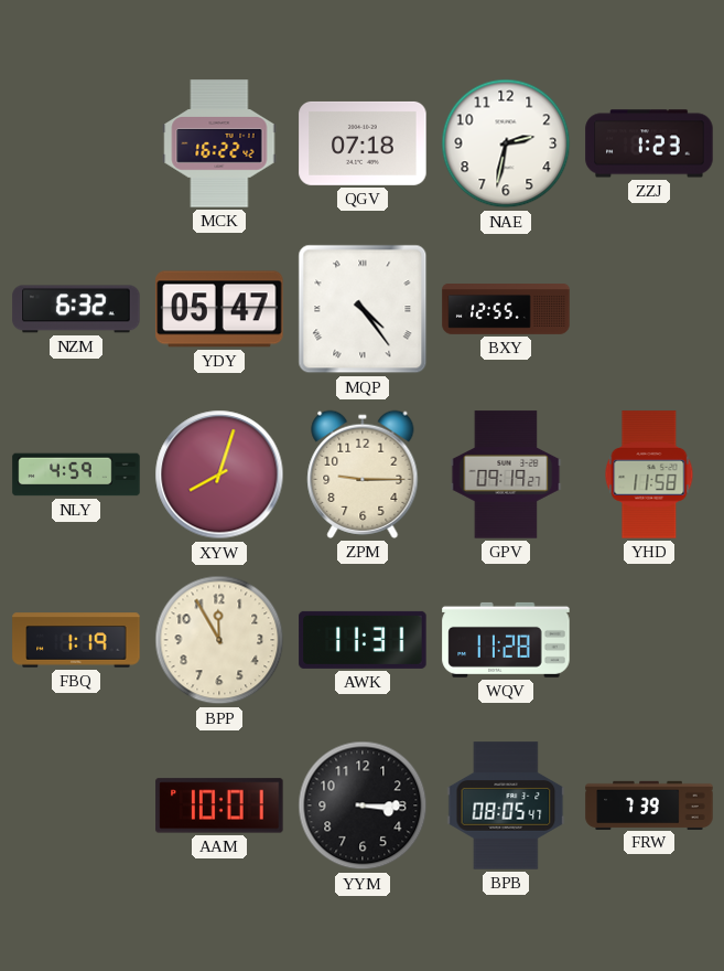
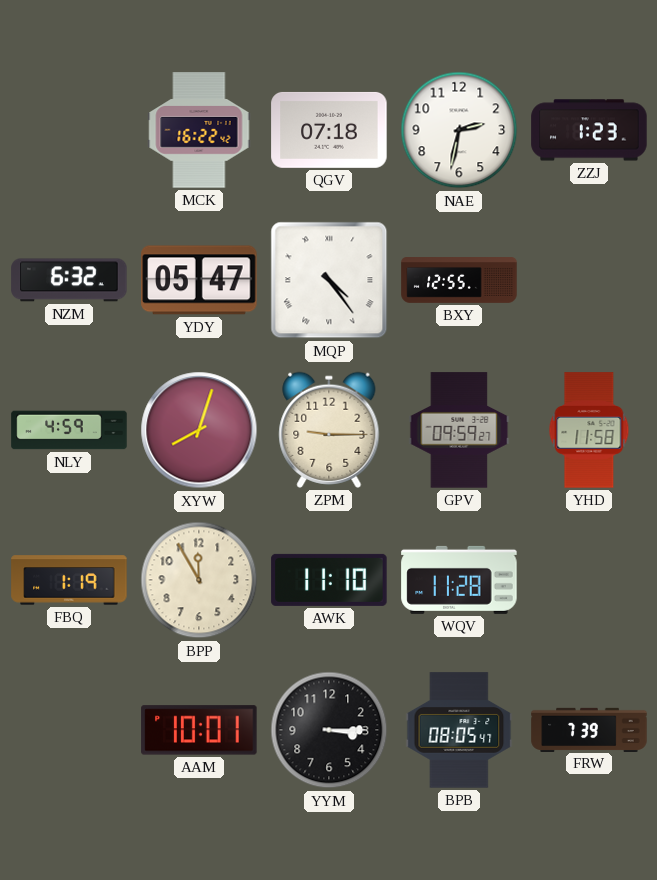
GPV: 09:19 -> 09:59
AWK: 11:31 -> 11:10
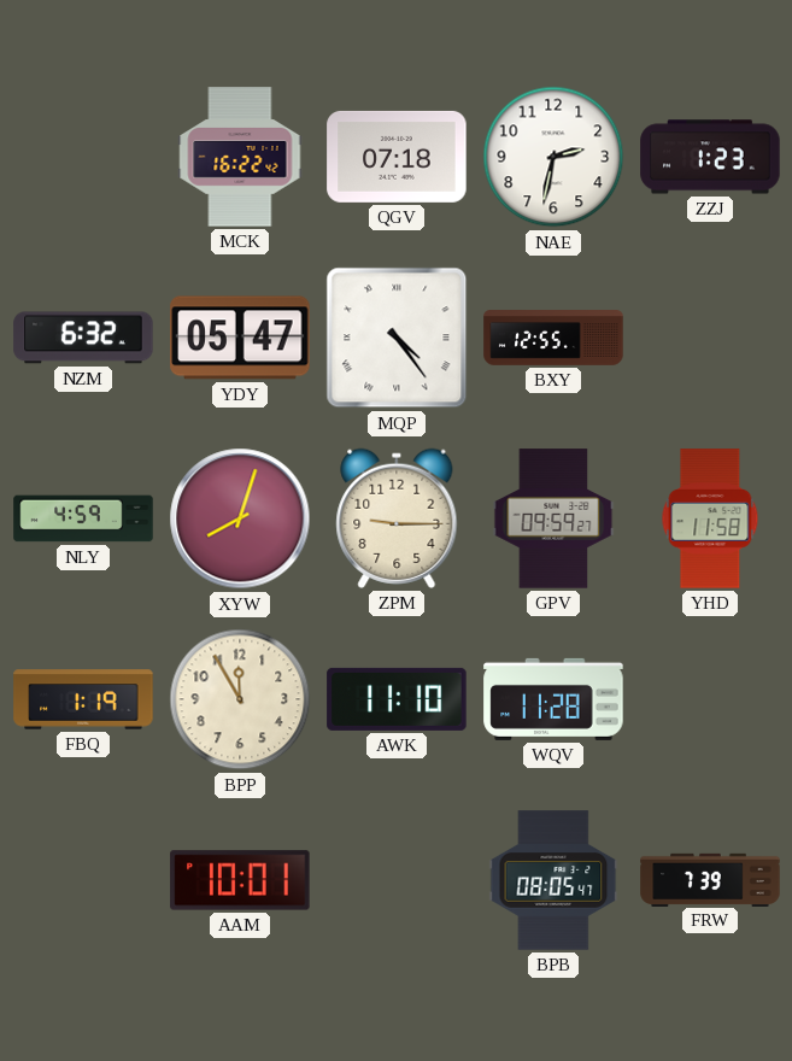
YYM: 3:15 -> none
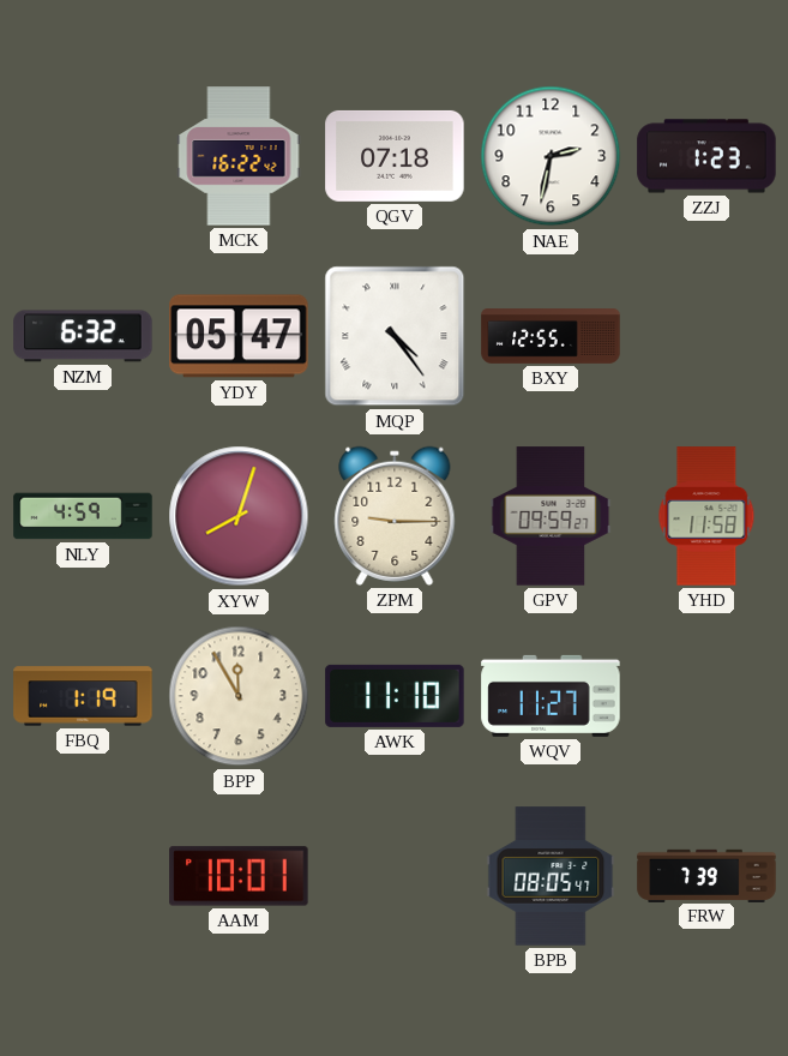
WQV: 11:28 -> 11:27
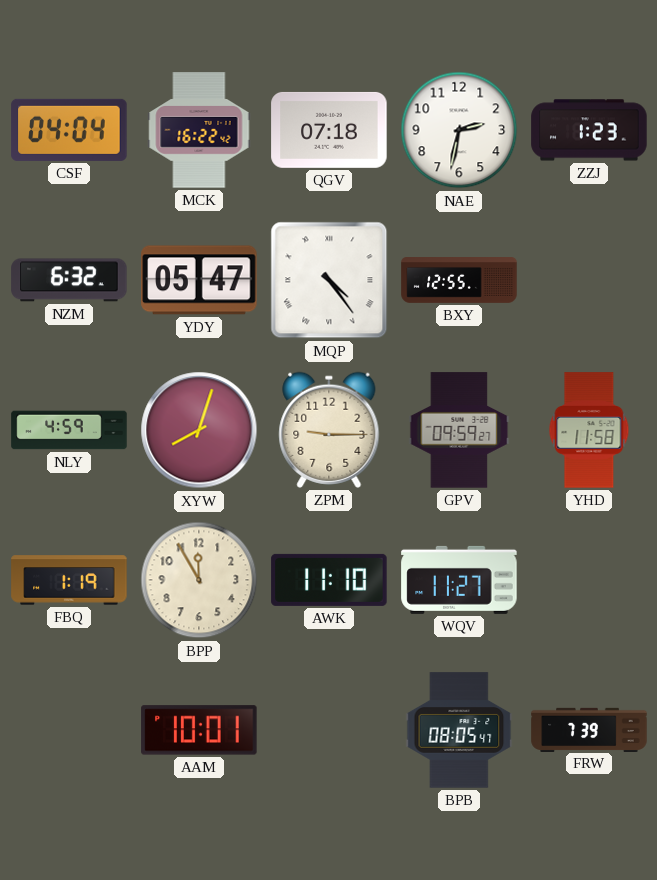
CSF: none -> 04:04
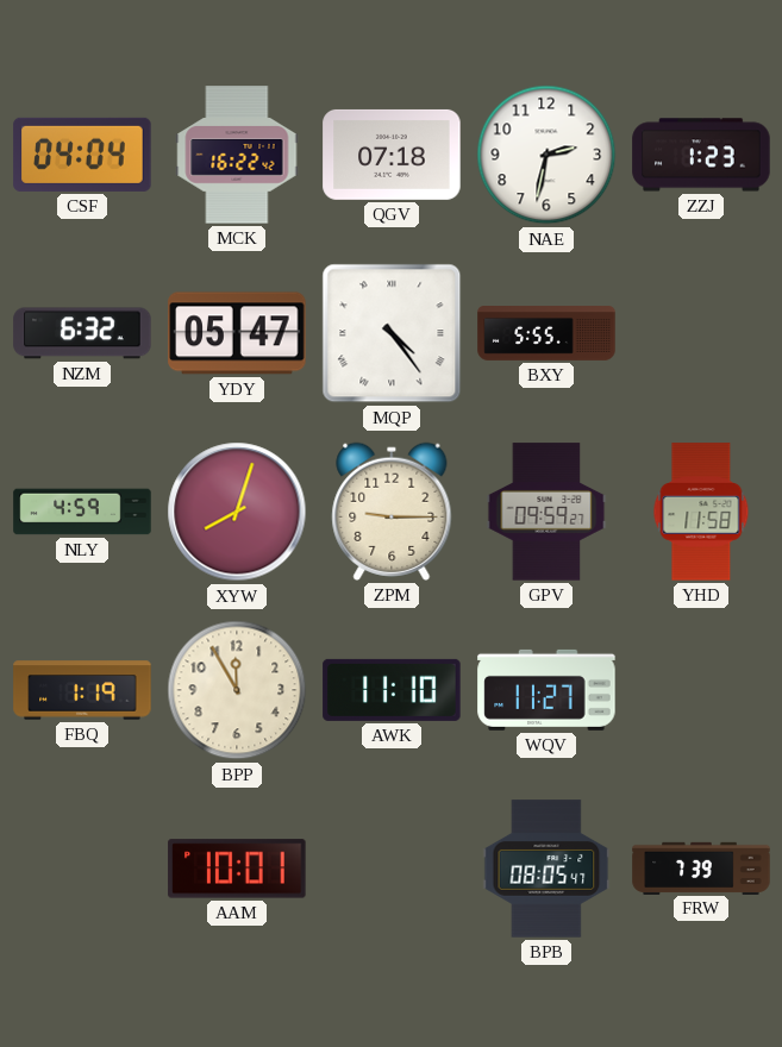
BXY: 12:55 -> 5:55
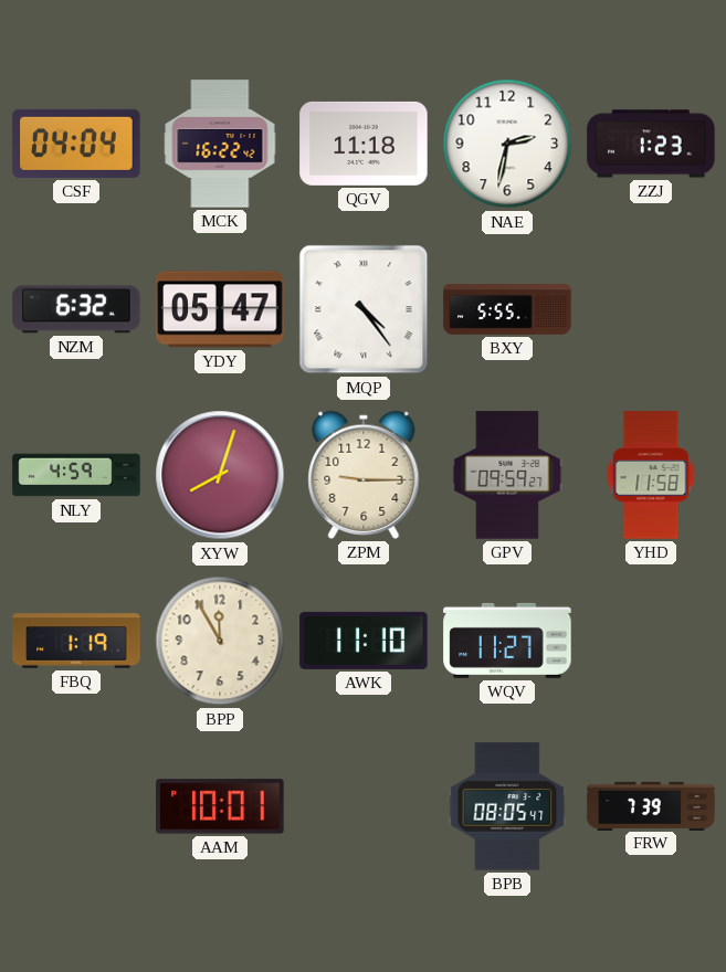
QGV: 07:18 -> 11:18
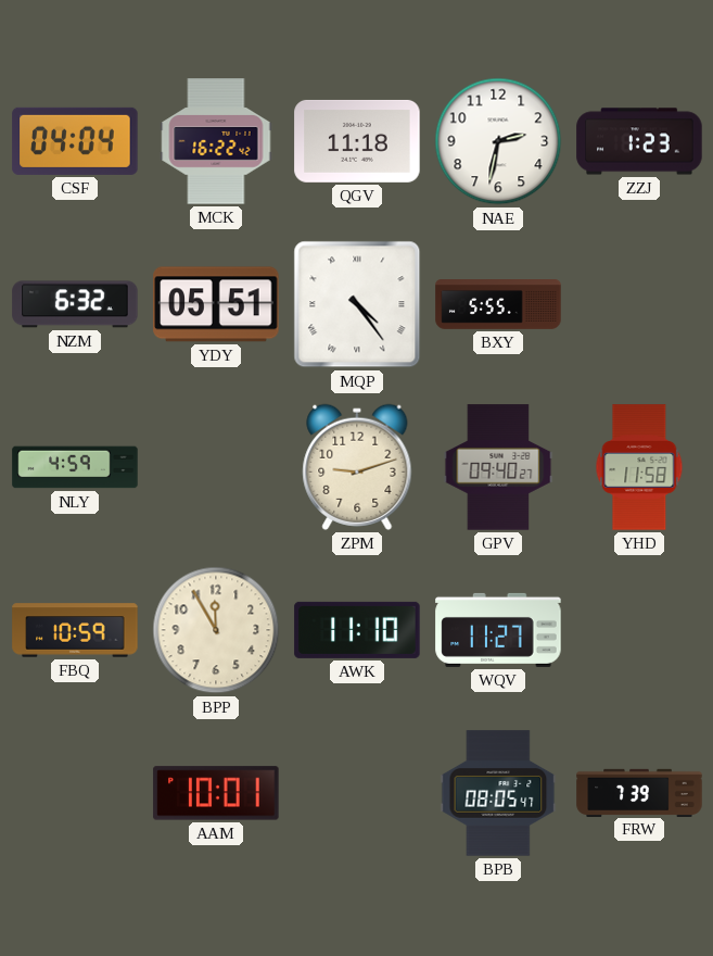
YDY: 05:47 -> 05:51
XYW: 8:03 -> none
ZPM: 9:15 -> 9:12
GPV: 09:59 -> 09:40
FBQ: 1:19 -> 10:59
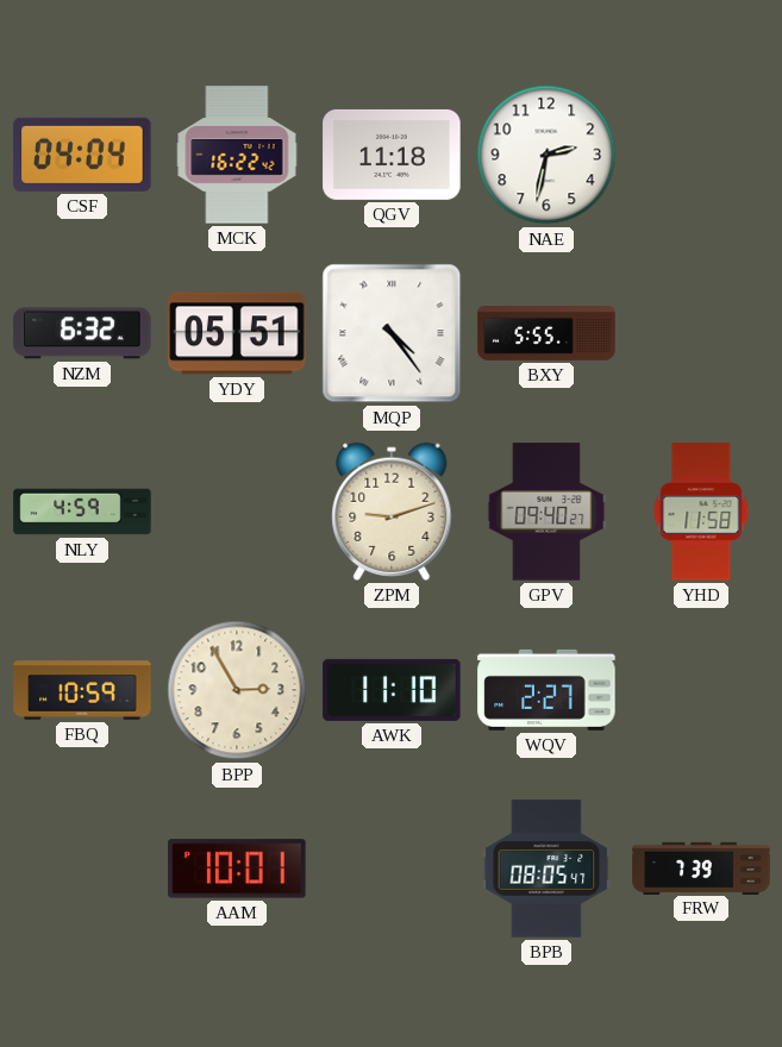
ZZJ: 1:23 -> none
BPP: 11:55 -> 2:55
WQV: 11:27 -> 2:27
